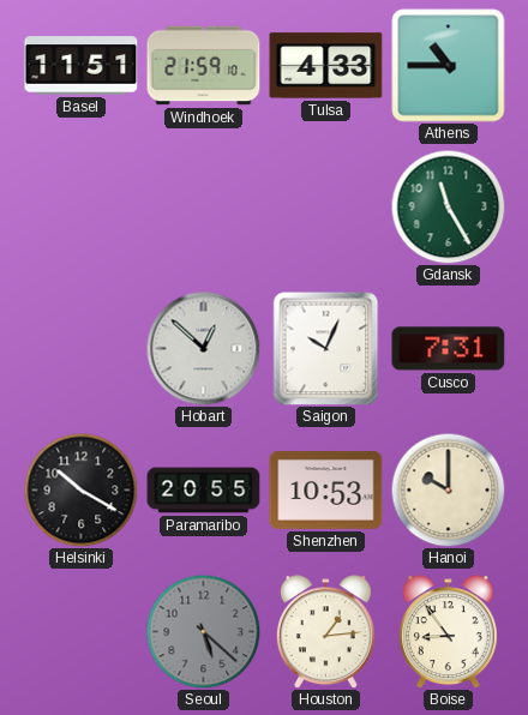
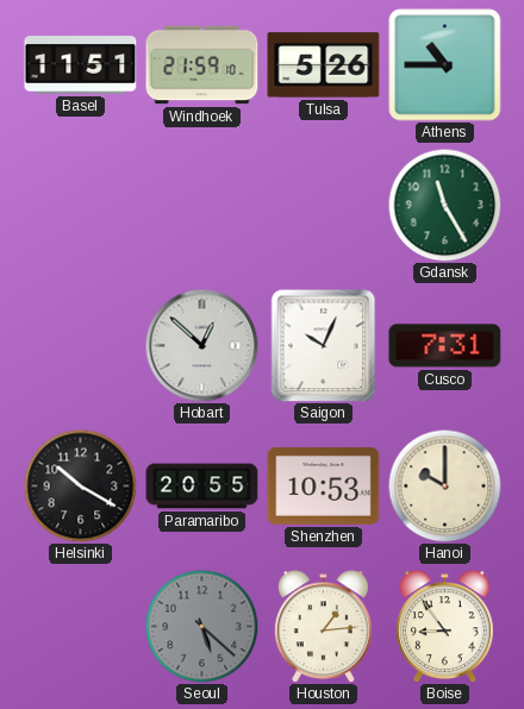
Tulsa: 4:33 -> 5:26
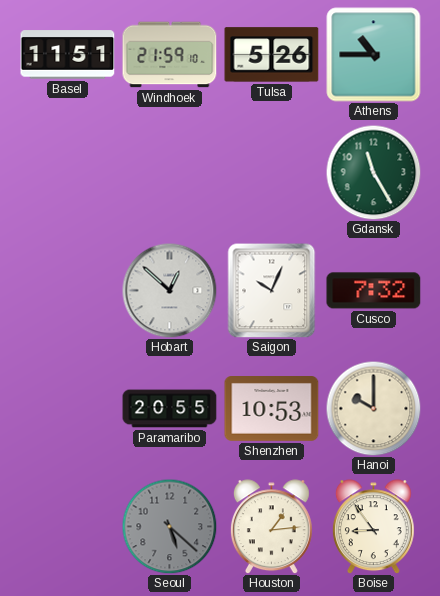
Cusco: 7:31 -> 7:32
Helsinki: 10:20 -> none
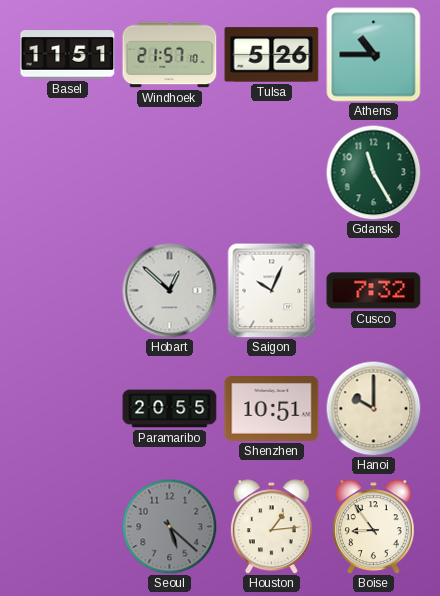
Windhoek: 21:59 -> 21:57
Shenzhen: 10:53 -> 10:51
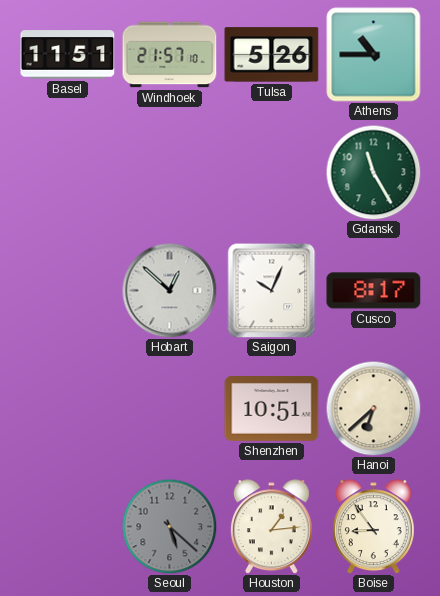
Cusco: 7:32 -> 8:17
Paramaribo: 20:55 -> none
Hanoi: 10:00 -> 6:38
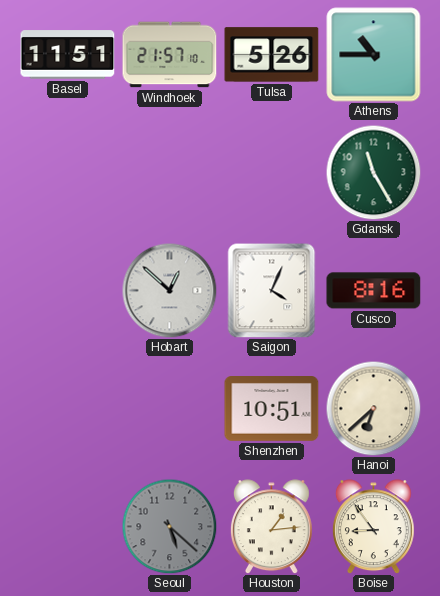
Saigon: 10:04 -> 4:04
Cusco: 8:17 -> 8:16
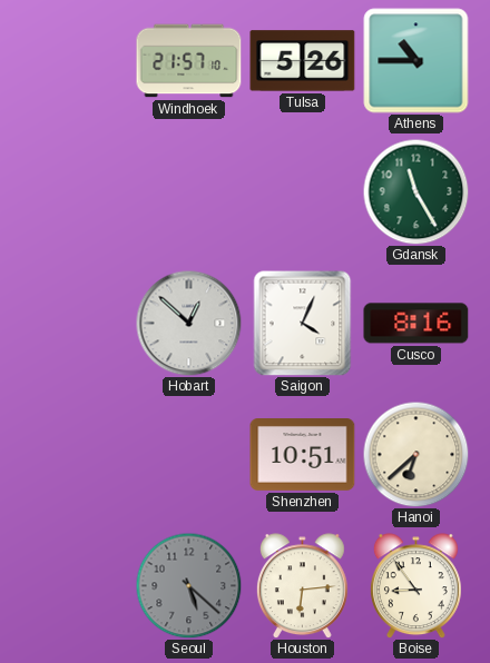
Basel: 11:51 -> none
Houston: 1:14 -> 6:14
